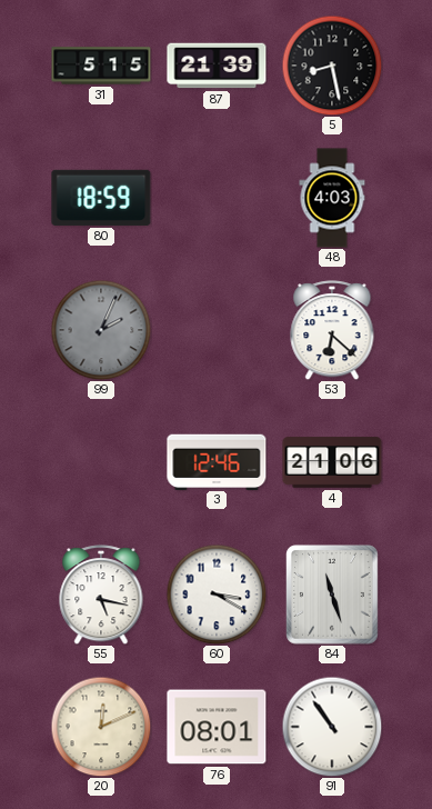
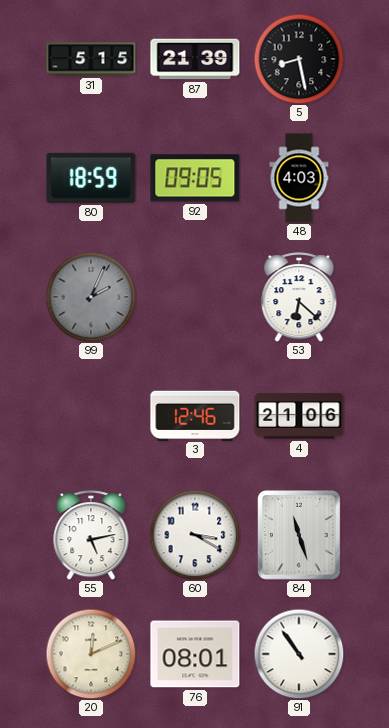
92: none -> 09:05
55: 5:17 -> 5:13
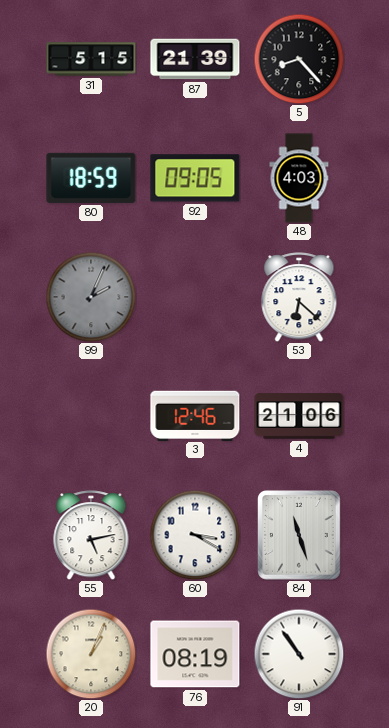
5: 8:28 -> 8:23
20: 12:11 -> 1:04
76: 08:01 -> 08:19
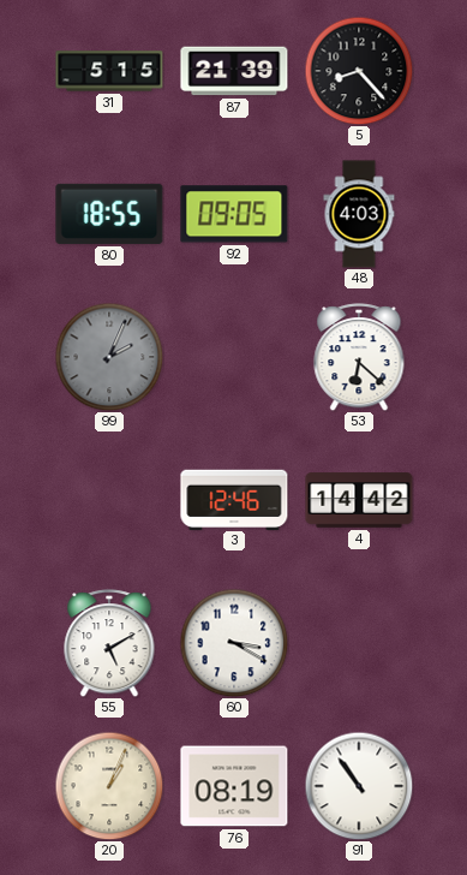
80: 18:59 -> 18:55
4: 21:06 -> 14:42
55: 5:13 -> 5:10
84: 11:27 -> none
